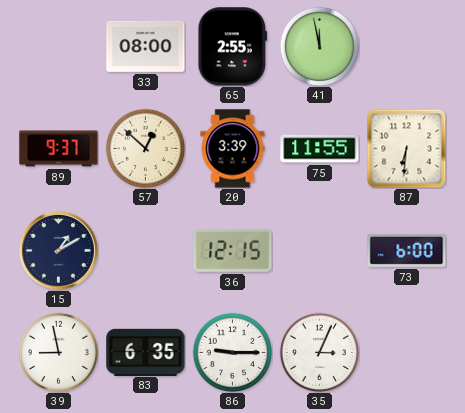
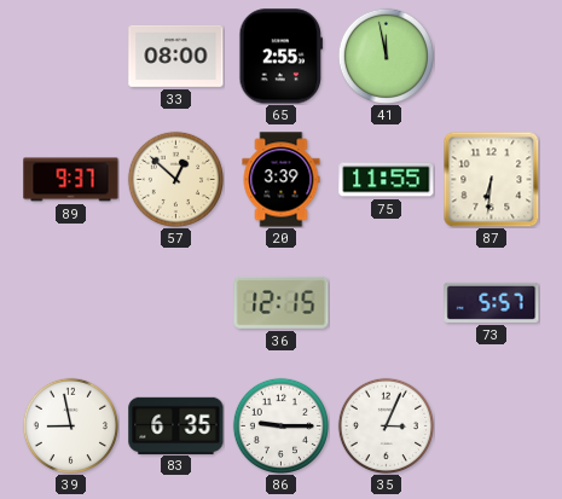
15: 1:10 -> none
73: 6:00 -> 5:57
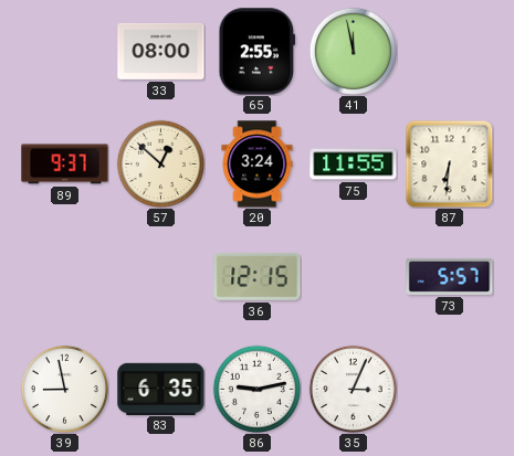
20: 3:39 -> 3:24
86: 9:15 -> 9:13
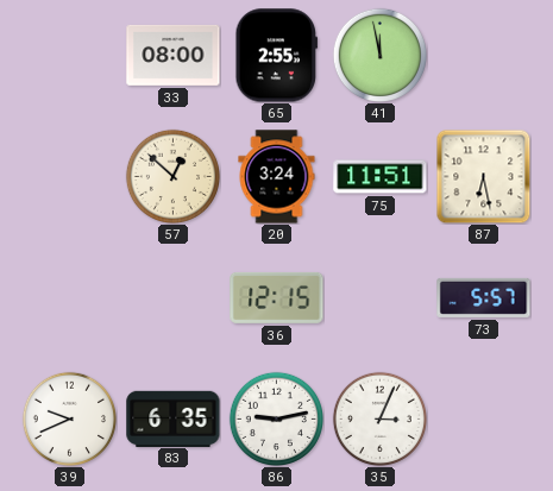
89: 9:37 -> none
75: 11:55 -> 11:51
87: 6:31 -> 6:28
39: 8:58 -> 9:41
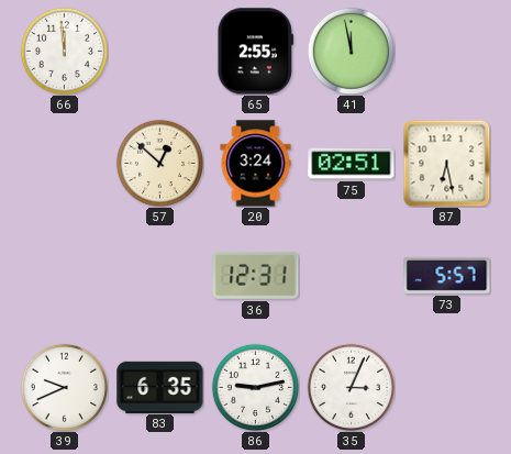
66: none -> 11:59
33: 08:00 -> none
75: 11:51 -> 02:51
36: 12:15 -> 12:31
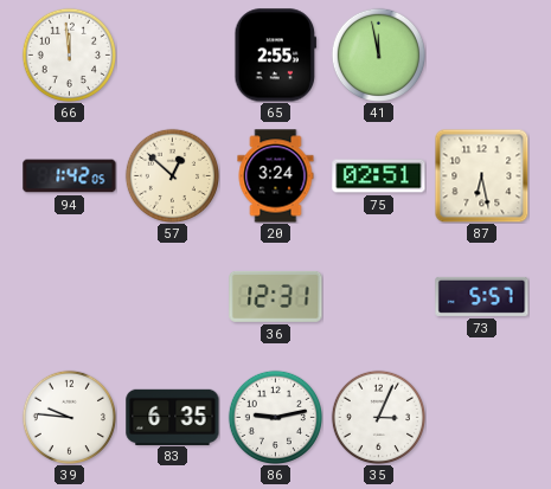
94: none -> 1:42
39: 9:41 -> 9:46
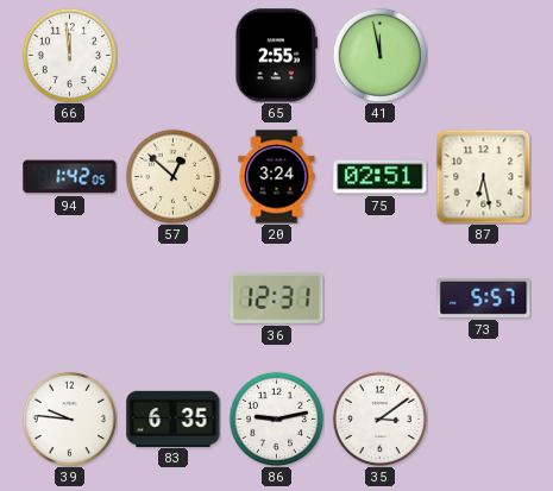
35: 3:04 -> 3:09
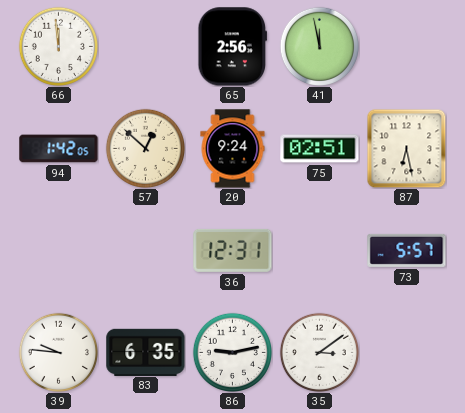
65: 2:55 -> 2:56
20: 3:24 -> 9:24
